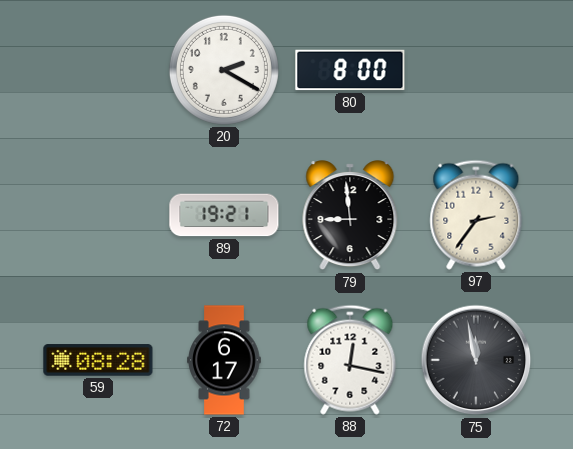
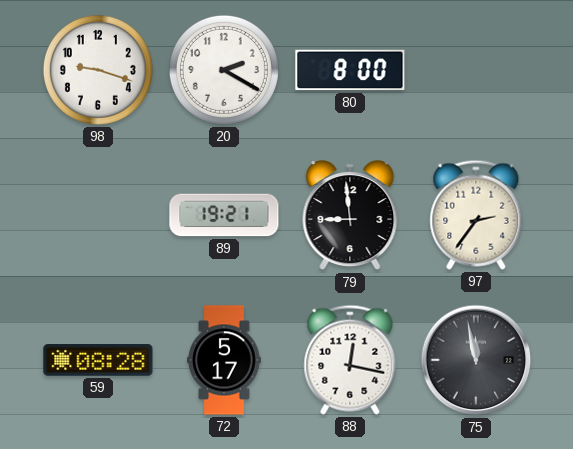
98: none -> 9:18
72: 6:17 -> 5:17
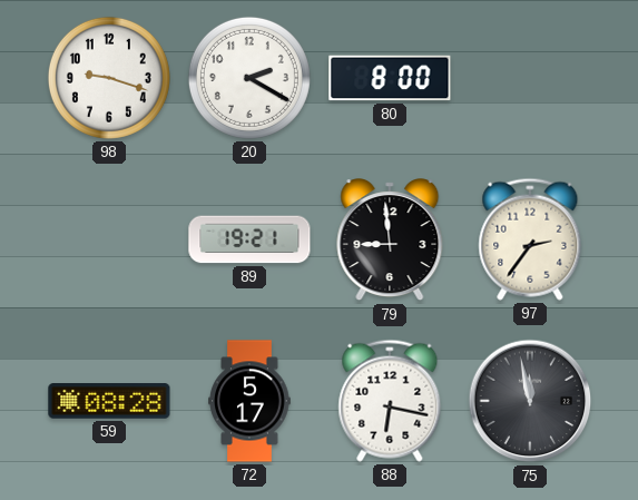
88: 12:17 -> 6:17
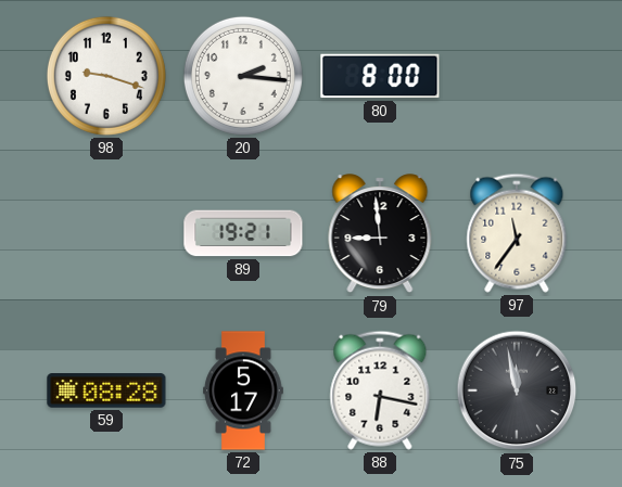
20: 2:20 -> 2:16
97: 2:36 -> 11:36
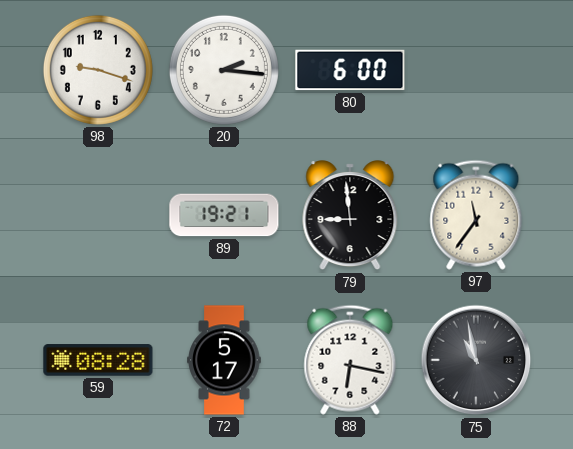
80: 8:00 -> 6:00
75: 11:58 -> 10:58
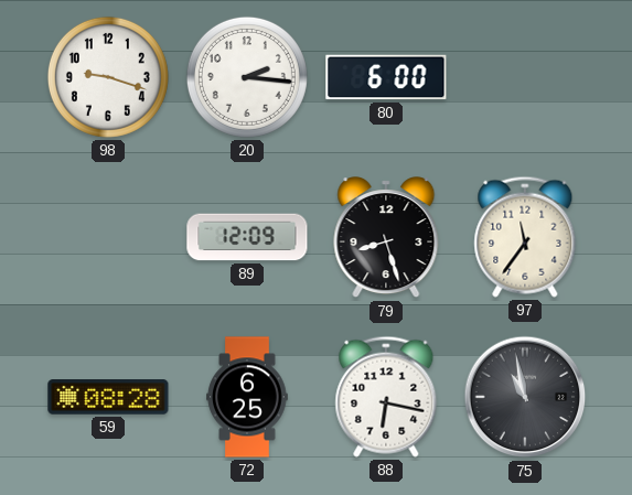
89: 19:21 -> 12:09
79: 8:59 -> 8:27
72: 5:17 -> 6:25
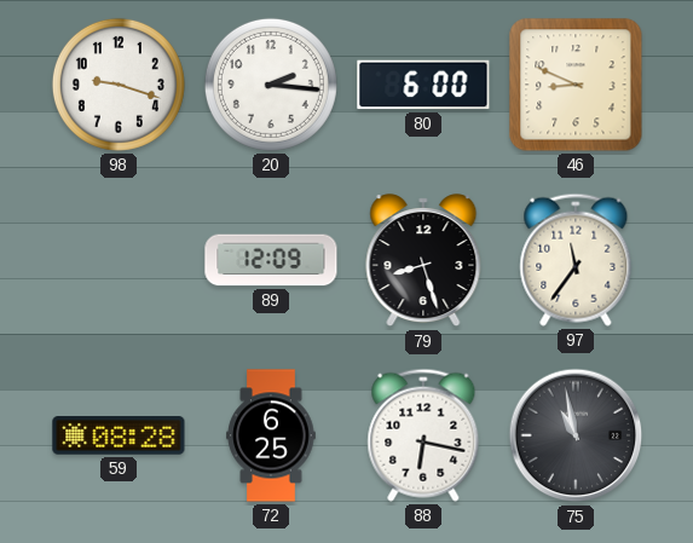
46: none -> 8:49
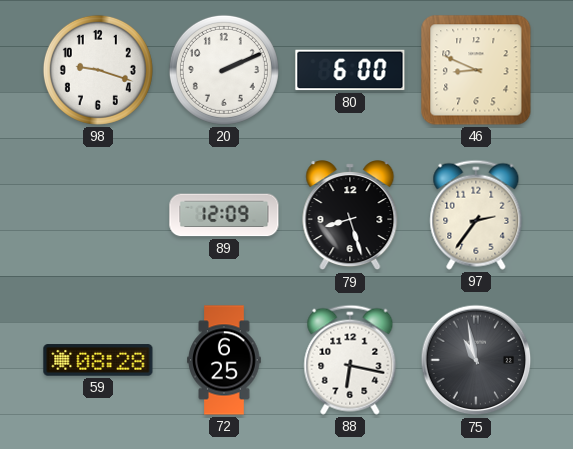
20: 2:16 -> 2:11
97: 11:36 -> 2:36
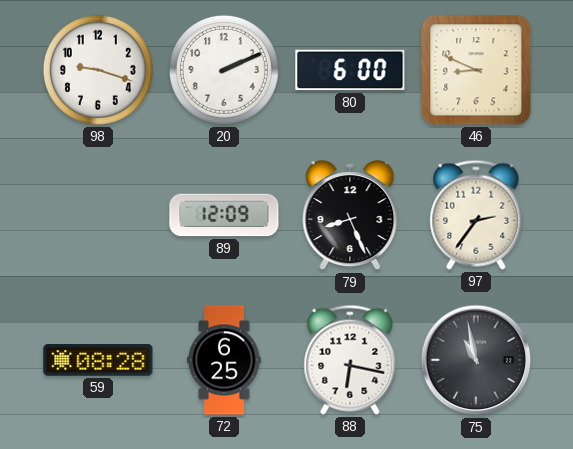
79: 8:27 -> 8:26
